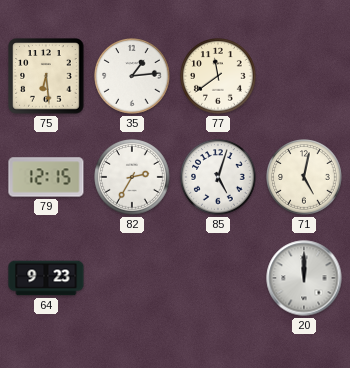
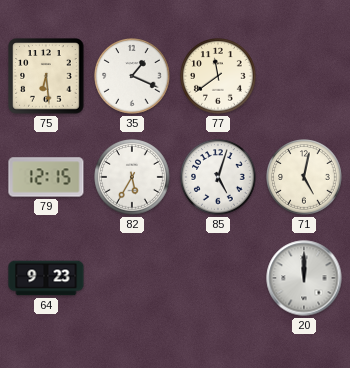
35: 1:14 -> 1:19
82: 2:35 -> 5:35
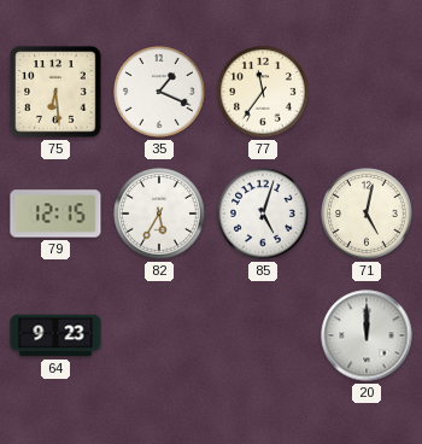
77: 11:39 -> 11:36
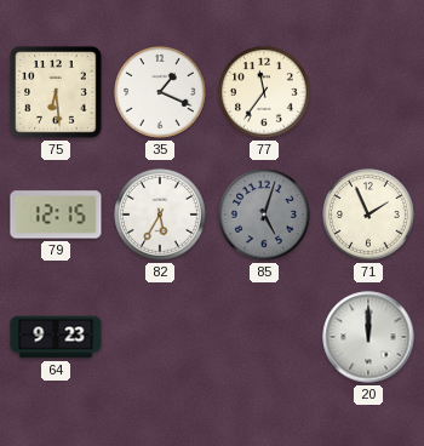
85 dial: white -> grey
71: 5:02 -> 1:56
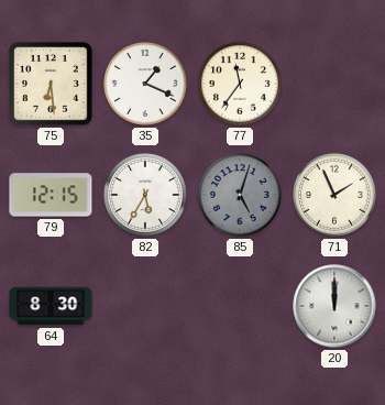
64: 9:23 -> 8:30
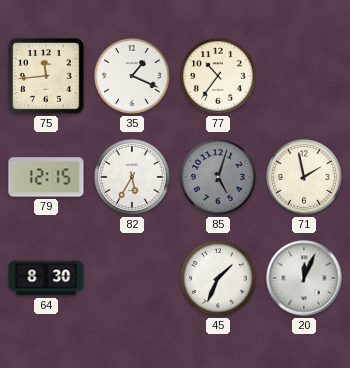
75: 6:29 -> 11:44
77: 11:36 -> 10:36
71: 1:56 -> 1:58
45: none -> 1:34
20: 12:00 -> 12:04
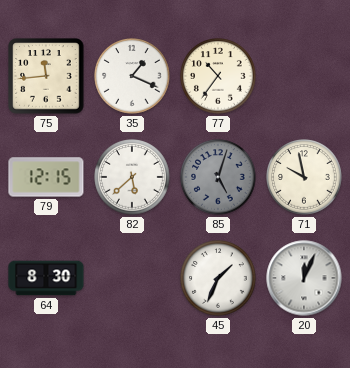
82: 5:35 -> 5:38
71: 1:58 -> 9:58
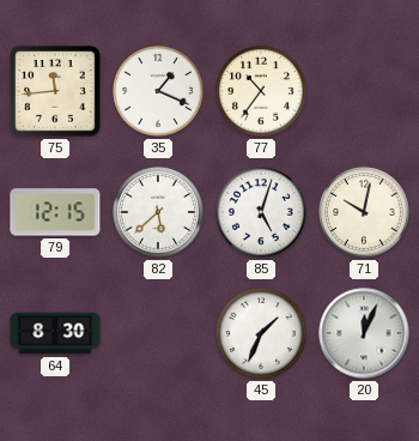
85 dial: grey -> white
71: 9:58 -> 10:02
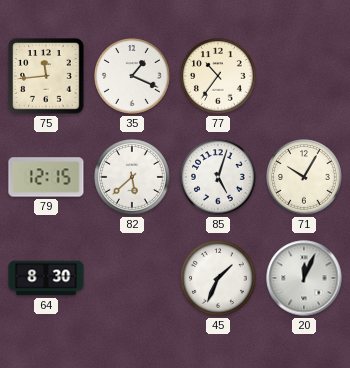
71: 10:02 -> 10:05
